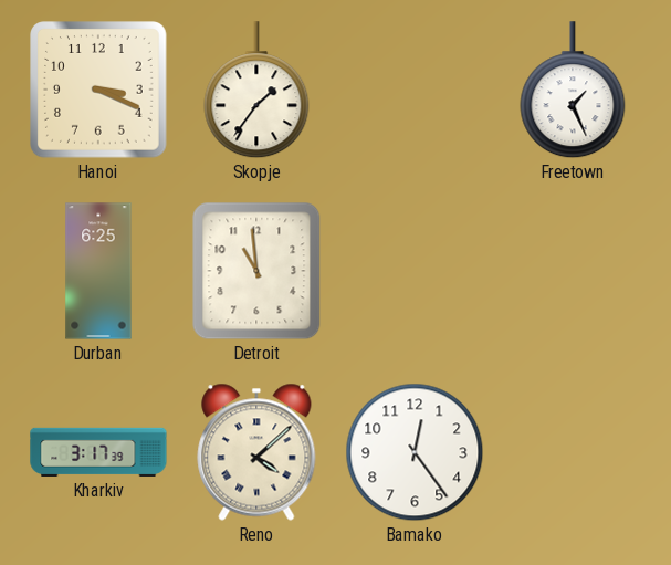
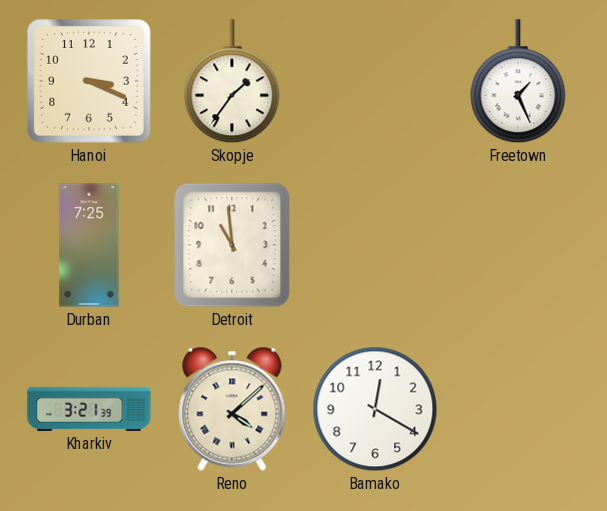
Durban: 6:25 -> 7:25
Kharkiv: 3:17 -> 3:21
Bamako: 12:24 -> 12:20
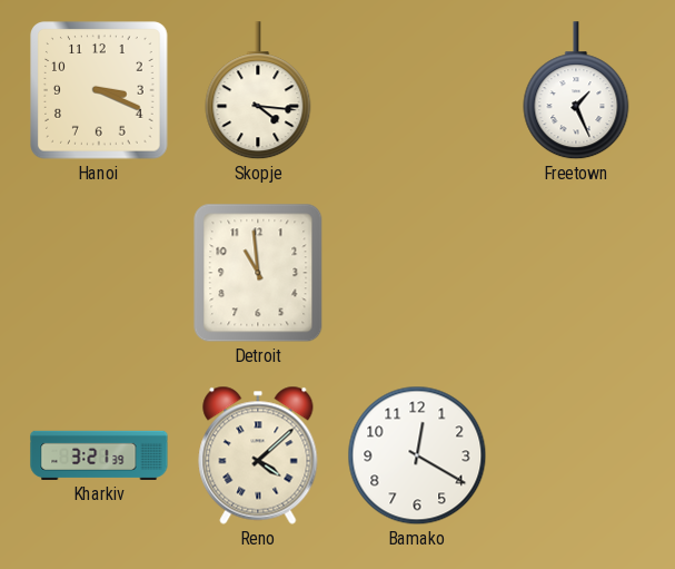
Skopje: 1:36 -> 4:16
Durban: 7:25 -> none
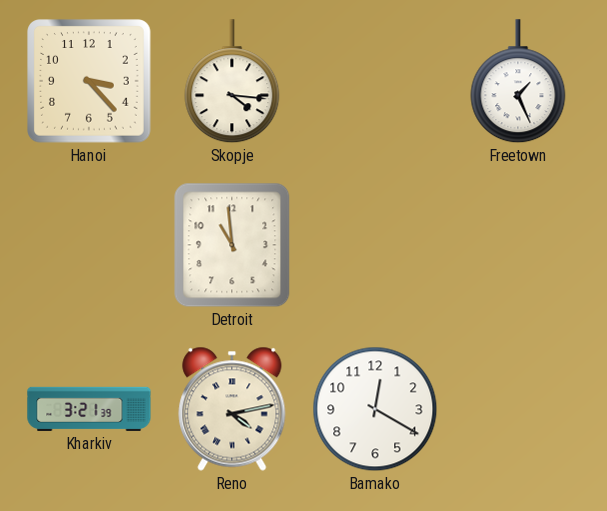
Hanoi: 3:19 -> 3:23
Reno: 4:08 -> 4:13
